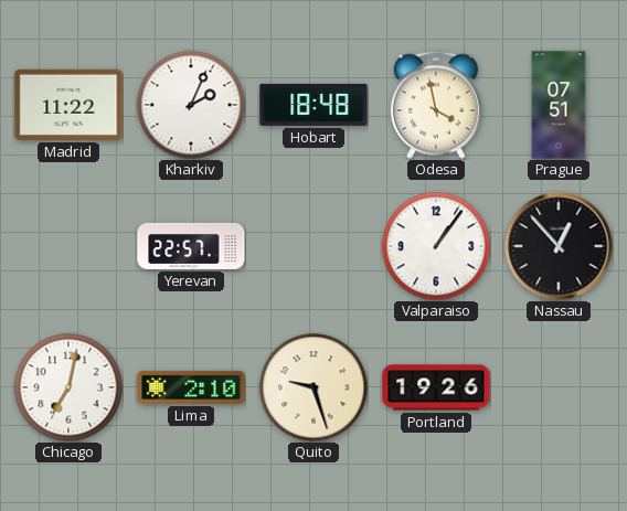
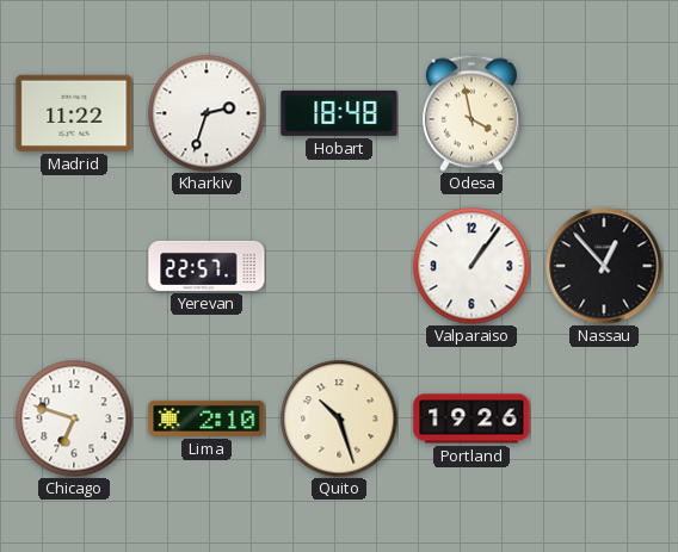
Kharkiv: 2:04 -> 2:33
Prague: 07:51 -> none
Chicago: 7:02 -> 6:48
Quito: 9:27 -> 10:27
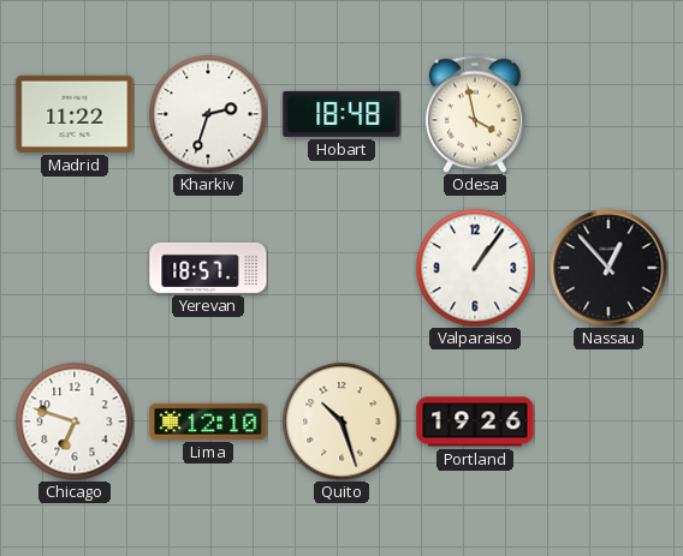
Yerevan: 22:57 -> 18:57
Lima: 2:10 -> 12:10
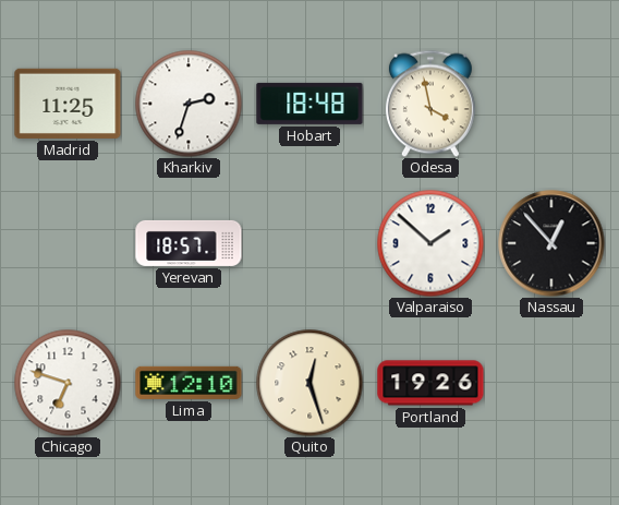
Madrid: 11:22 -> 11:25
Valparaiso: 1:06 -> 1:52
Quito: 10:27 -> 12:27
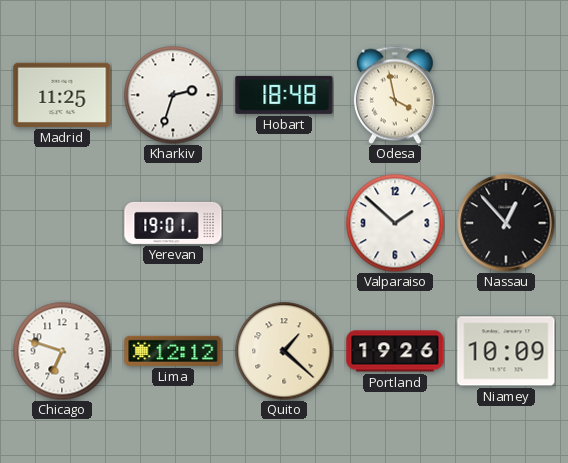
Yerevan: 18:57 -> 19:01
Lima: 12:10 -> 12:12
Quito: 12:27 -> 1:22
Niamey: none -> 10:09
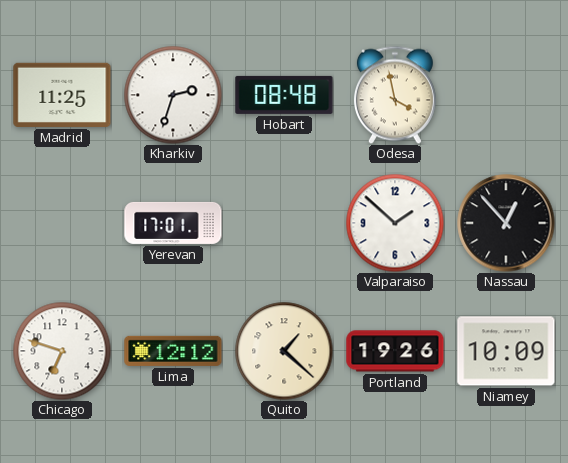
Hobart: 18:48 -> 08:48
Yerevan: 19:01 -> 17:01
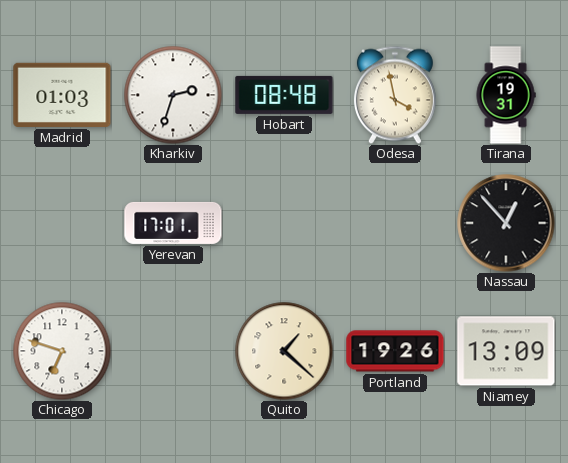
Madrid: 11:25 -> 01:03
Tirana: none -> 19:31
Valparaiso: 1:52 -> none
Lima: 12:12 -> none
Niamey: 10:09 -> 13:09
